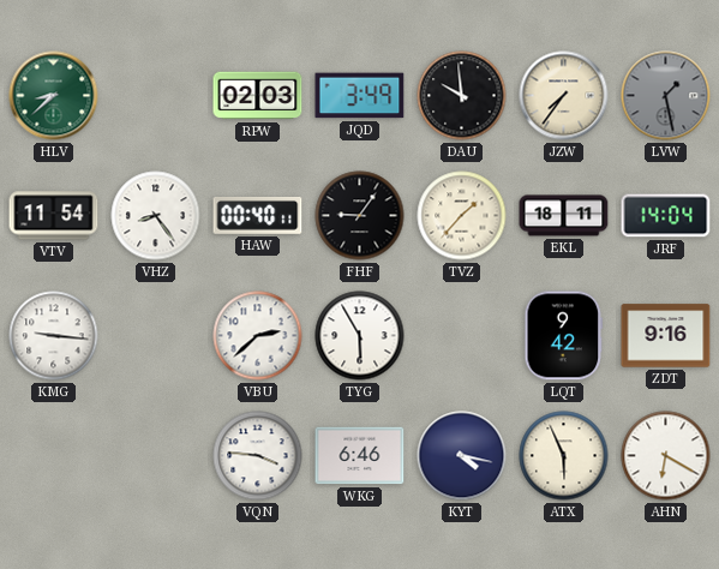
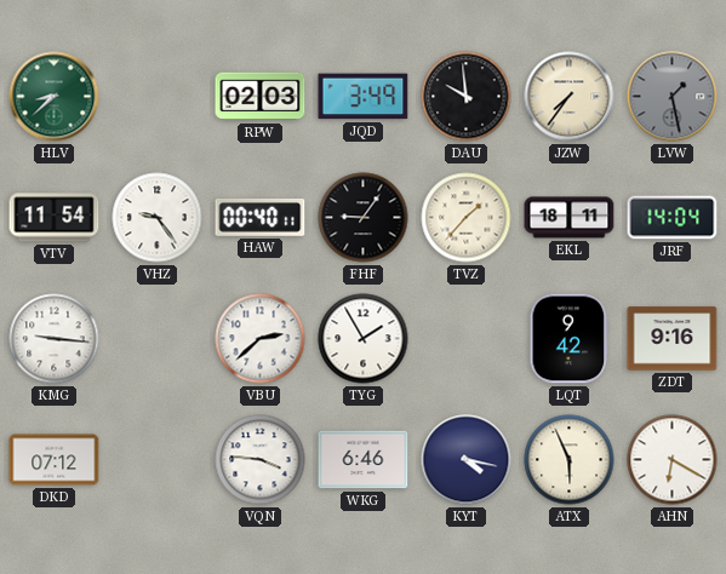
VHZ: 8:24 -> 9:24
TYG: 5:55 -> 1:55
DKD: none -> 07:12
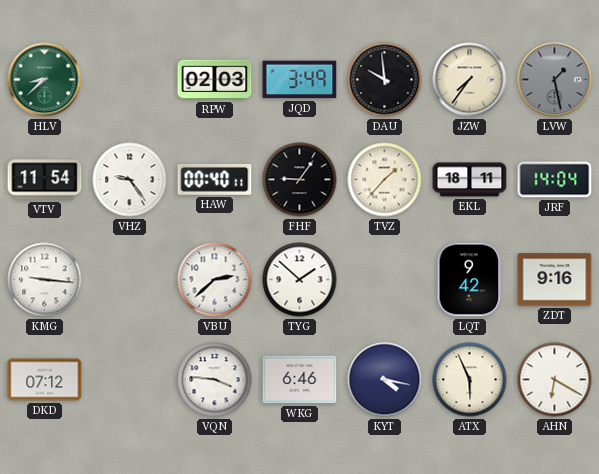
TYG: 1:55 -> 1:52
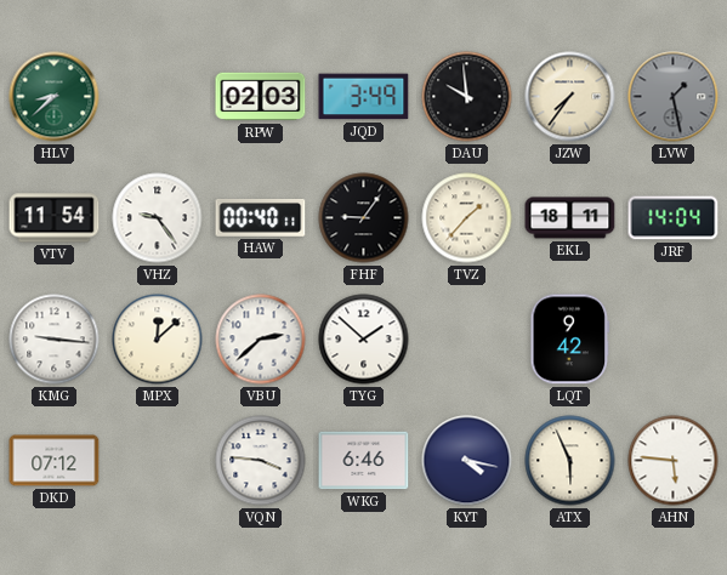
MPX: none -> 12:08
ZDT: 9:16 -> none
AHN: 6:20 -> 5:46
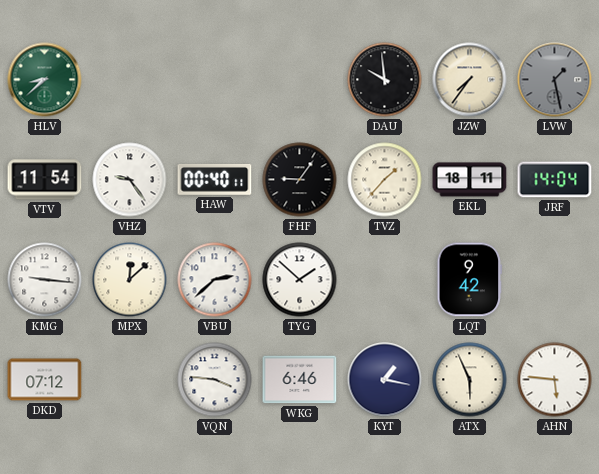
RPW: 02:03 -> none
JQD: 3:49 -> none
KYT: 4:17 -> 1:17
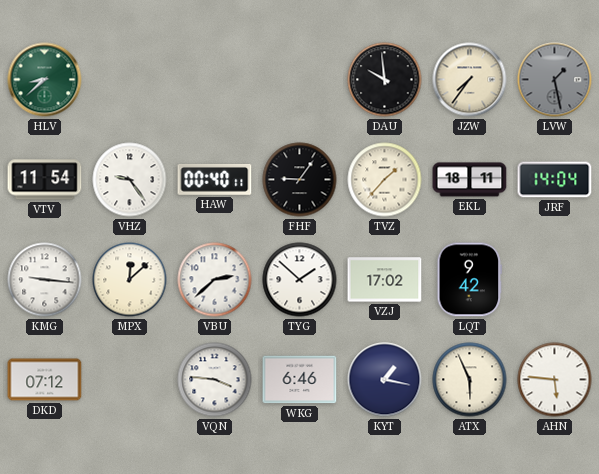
VZJ: none -> 17:02
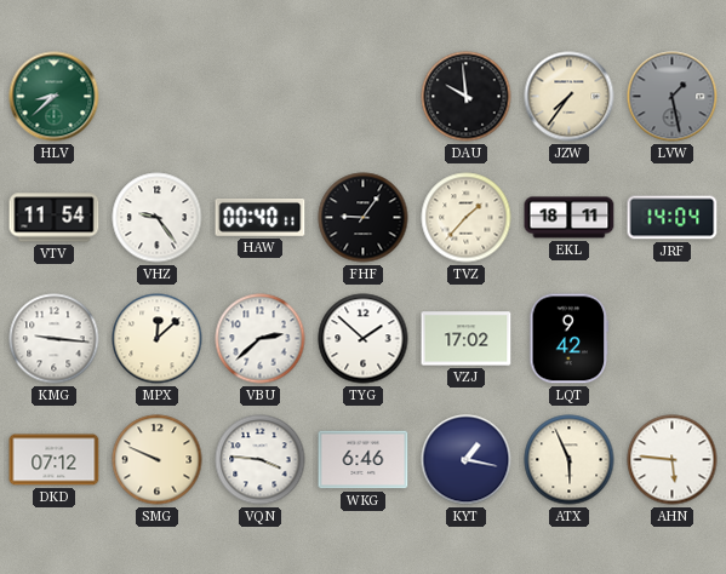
SMG: none -> 9:49
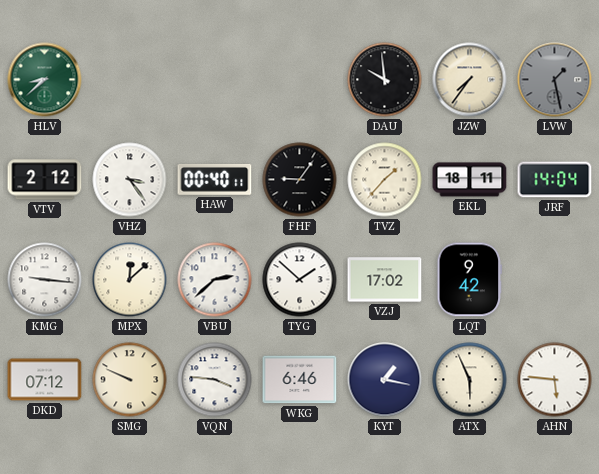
VTV: 11:54 -> 2:12
VHZ: 9:24 -> 3:24
